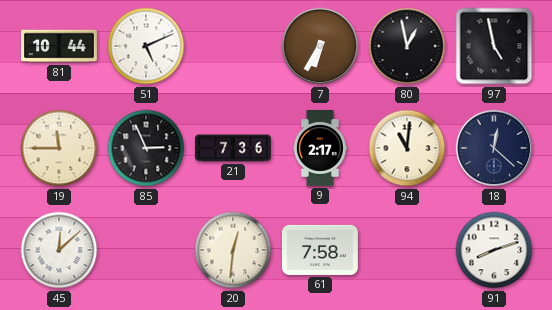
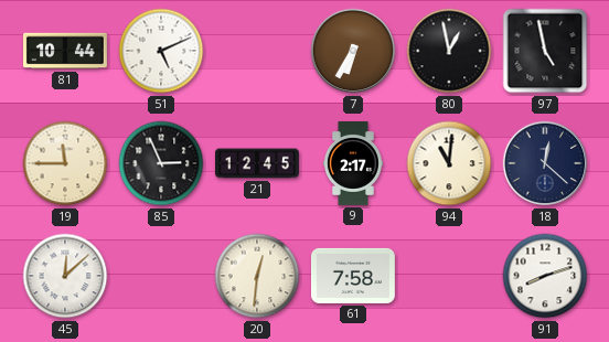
21: 7:36 -> 12:45
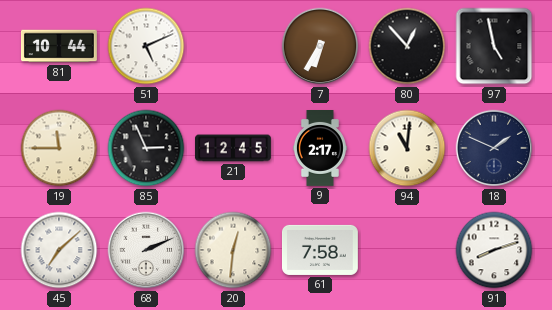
80: 12:58 -> 12:53
18: 12:22 -> 1:49
45: 12:08 -> 7:08
68: none -> 2:11
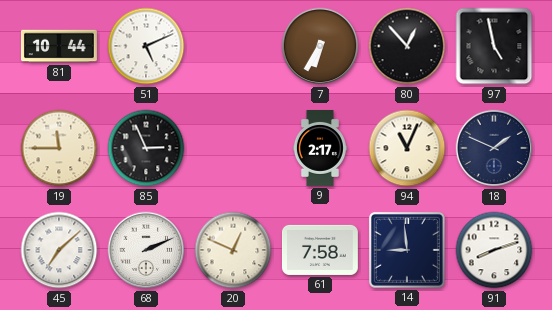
21: 12:45 -> none
94: 11:01 -> 11:04
20: 12:31 -> 12:49
14: none -> 8:59
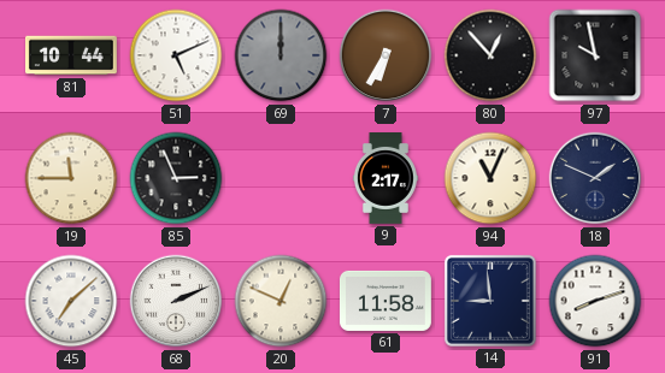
69: none -> 12:00
97: 4:58 -> 9:58
61: 7:58 -> 11:58
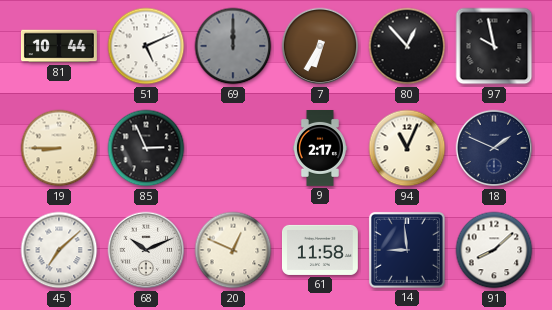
19: 11:45 -> 8:45
68: 2:11 -> 10:11
91: 8:12 -> 8:08
